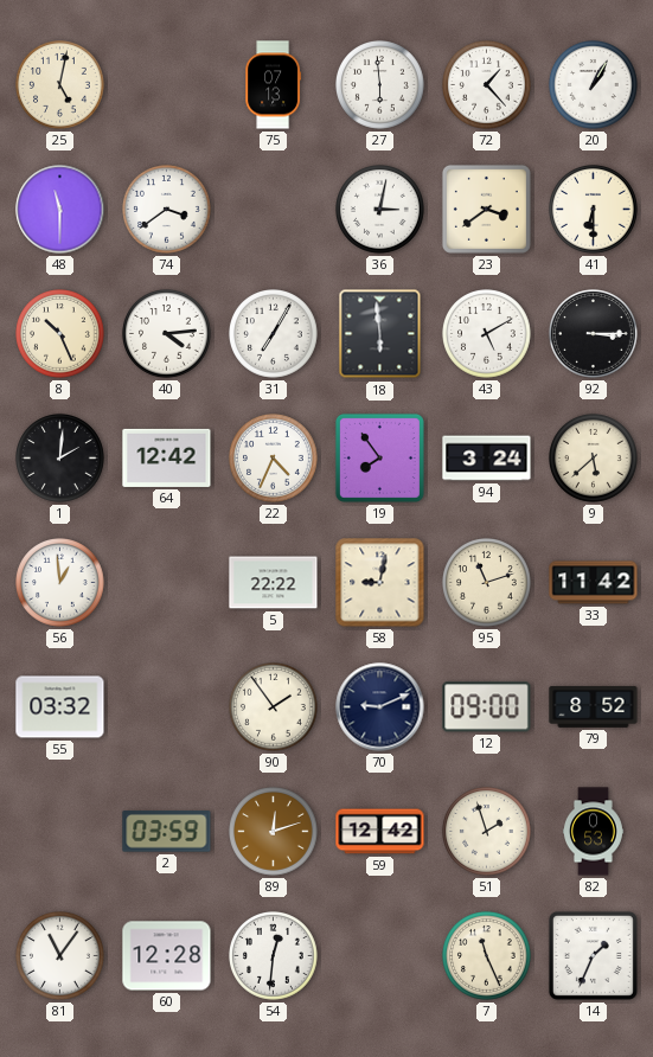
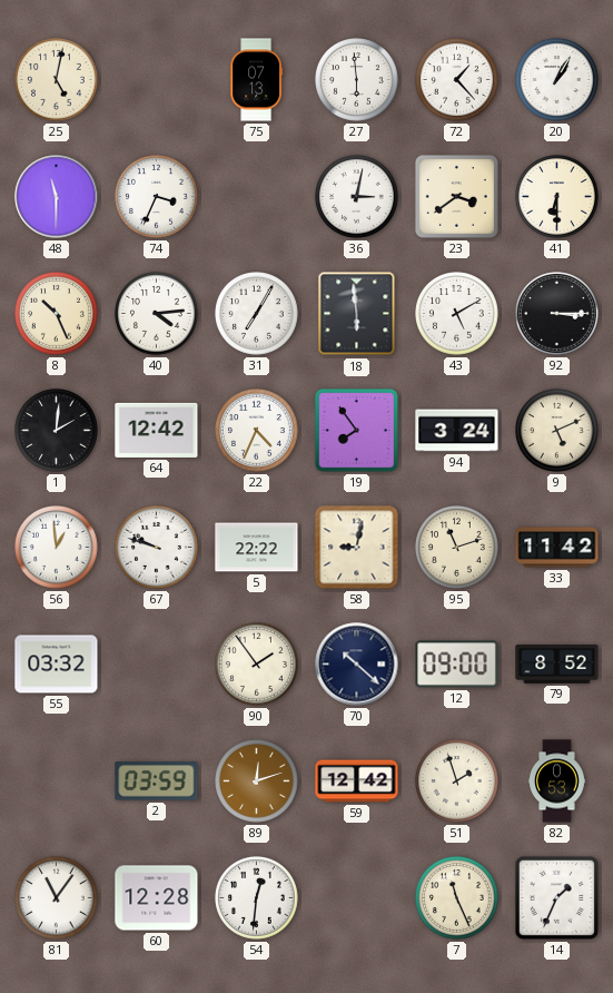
74: 3:39 -> 3:34
9: 5:38 -> 5:11
67: none -> 9:48
70: 9:11 -> 10:22
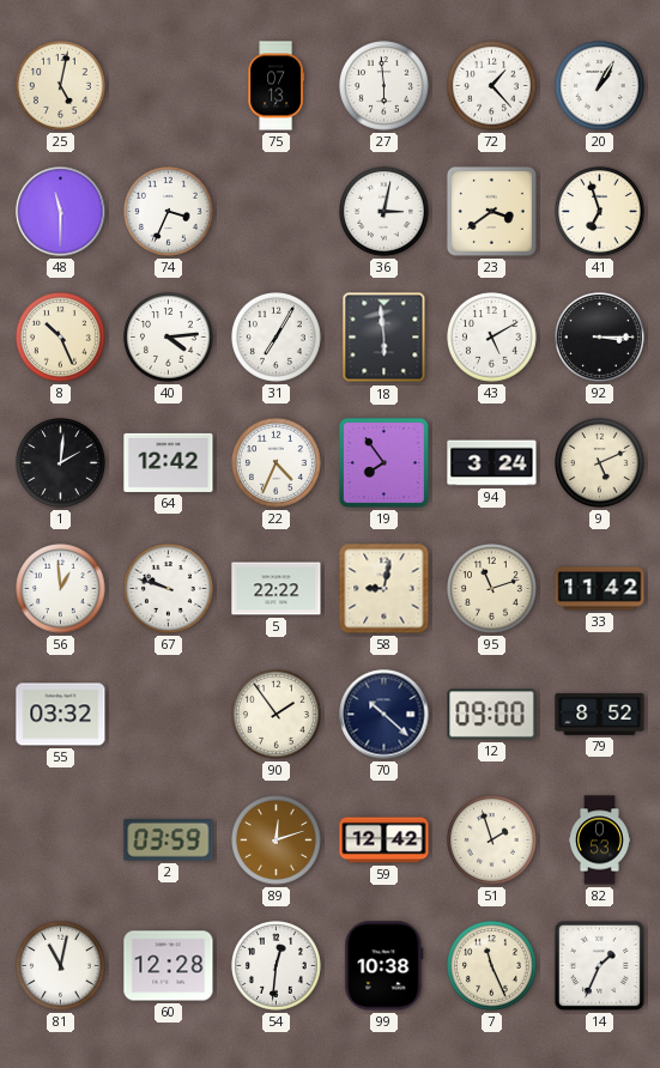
41: 6:30 -> 6:57
81: 11:06 -> 11:02
99: none -> 10:38
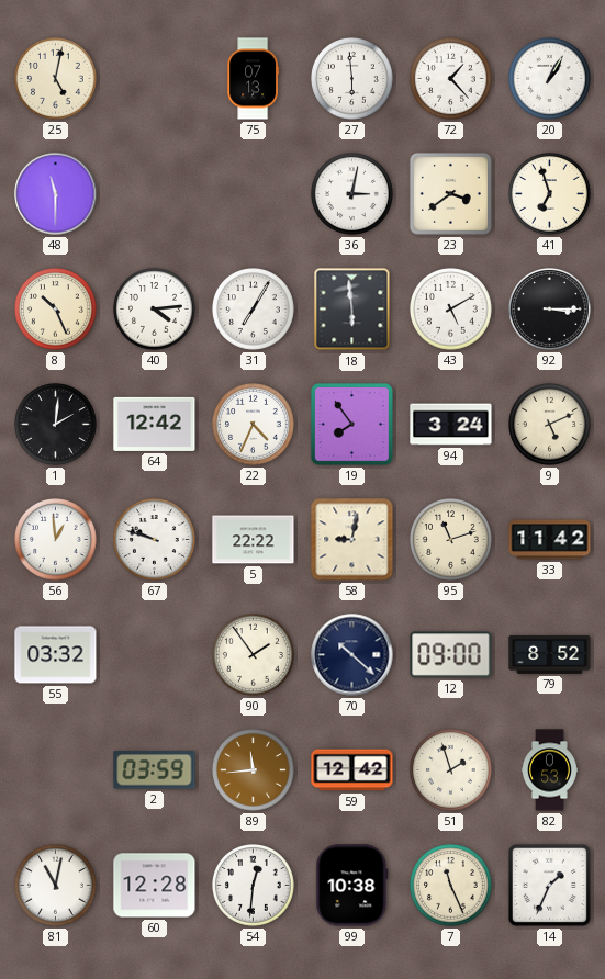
74: 3:34 -> none
89: 12:12 -> 11:44
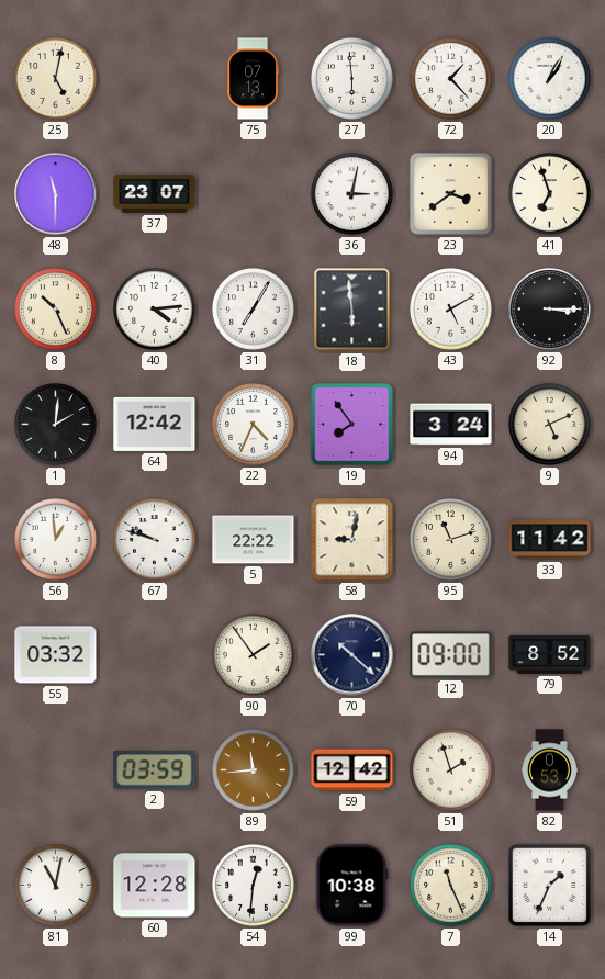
37: none -> 23:07
